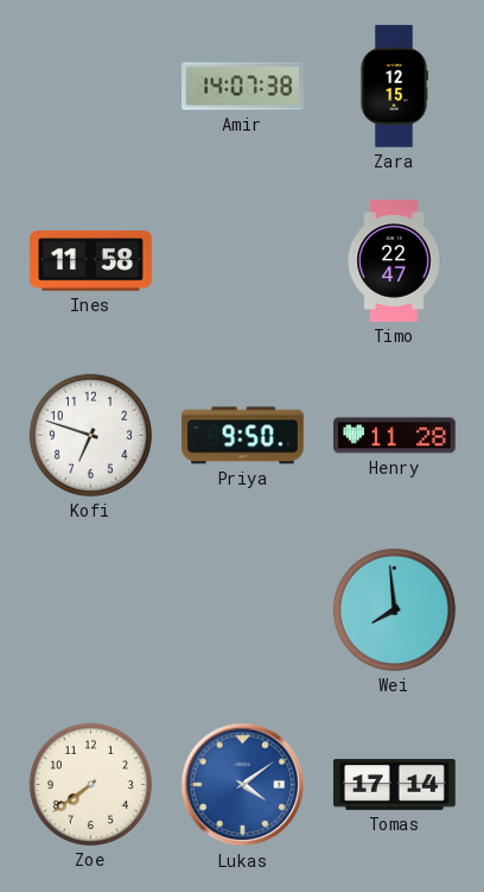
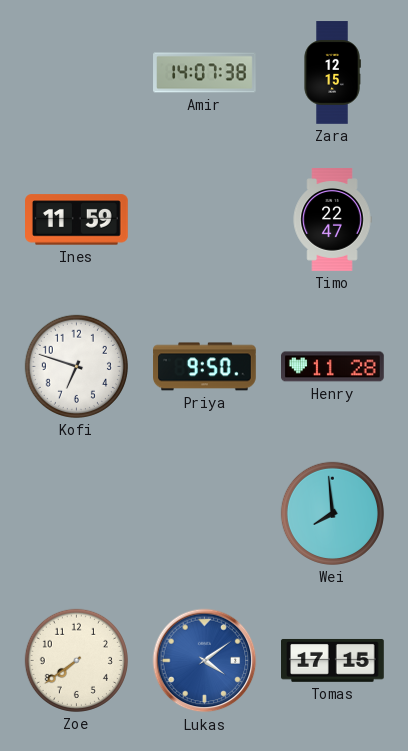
Ines: 11:58 -> 11:59
Tomas: 17:14 -> 17:15
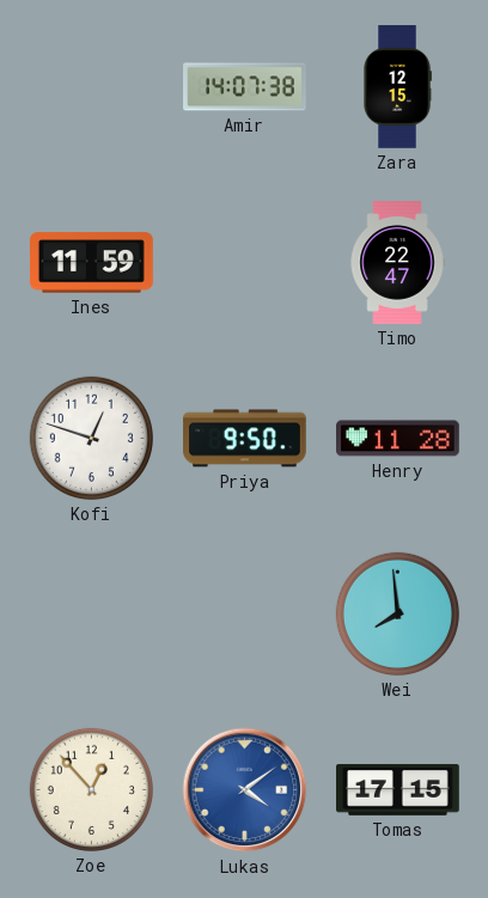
Kofi: 6:48 -> 12:48
Zoe: 7:39 -> 12:53
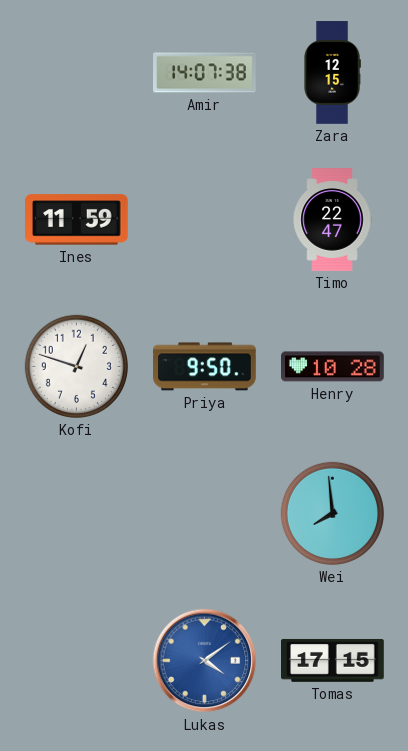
Henry: 11:28 -> 10:28
Zoe: 12:53 -> none
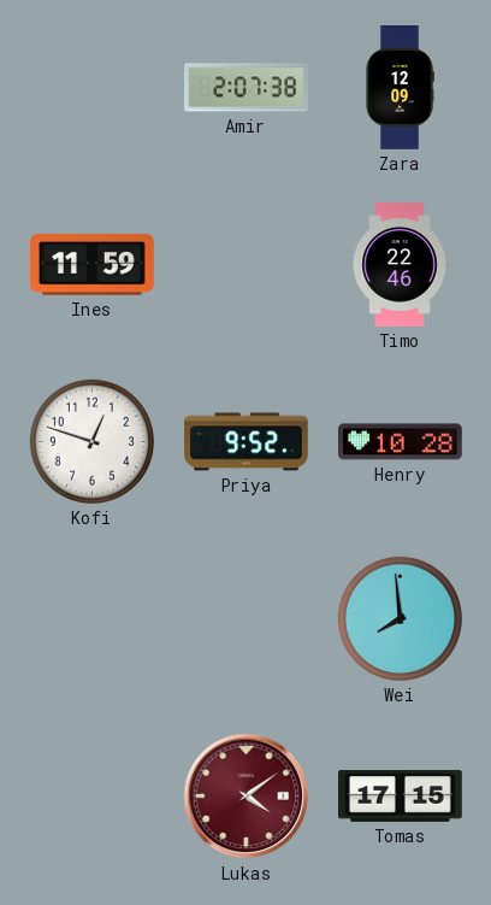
Amir: 14:07 -> 2:07
Zara: 12:15 -> 12:09
Timo: 22:47 -> 22:46
Priya: 9:50 -> 9:52
Lukas dial: blue -> burgundy
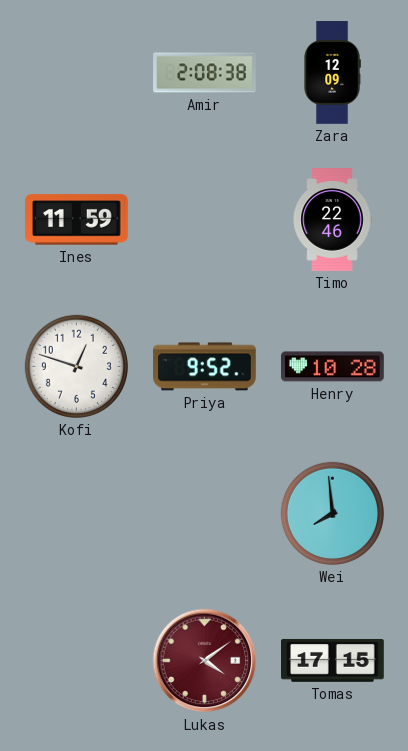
Amir: 2:07 -> 2:08
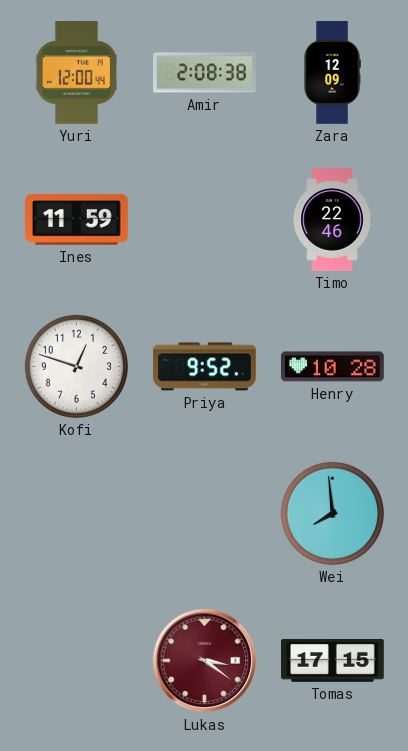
Yuri: none -> 12:00
Lukas: 4:09 -> 3:21
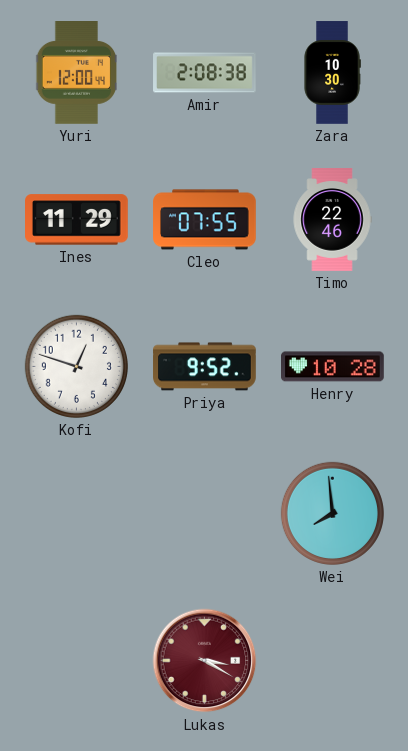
Zara: 12:09 -> 10:30
Ines: 11:59 -> 11:29
Cleo: none -> 07:55
Lukas: 3:21 -> 3:20
Tomas: 17:15 -> none
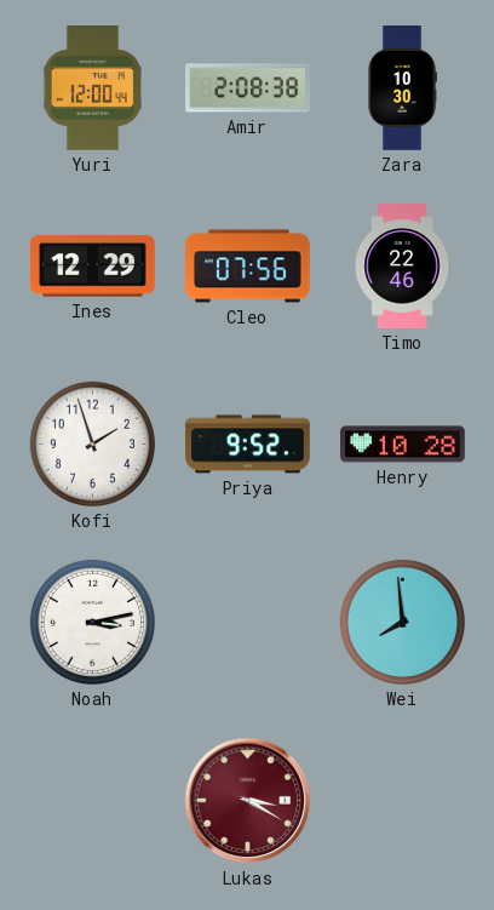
Ines: 11:29 -> 12:29
Cleo: 07:55 -> 07:56
Kofi: 12:48 -> 1:57
Noah: none -> 3:13
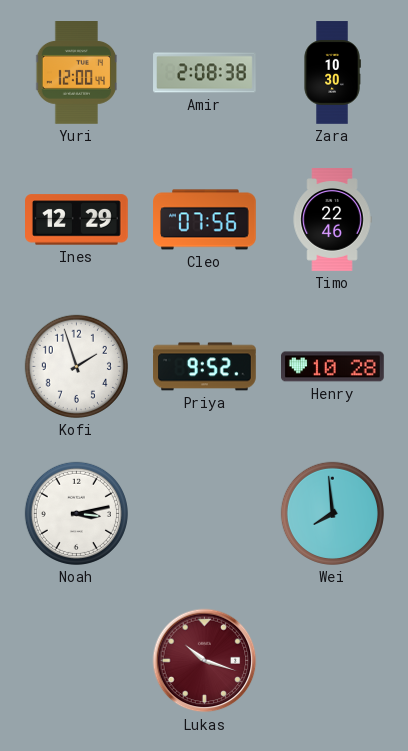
Lukas: 3:20 -> 10:18
